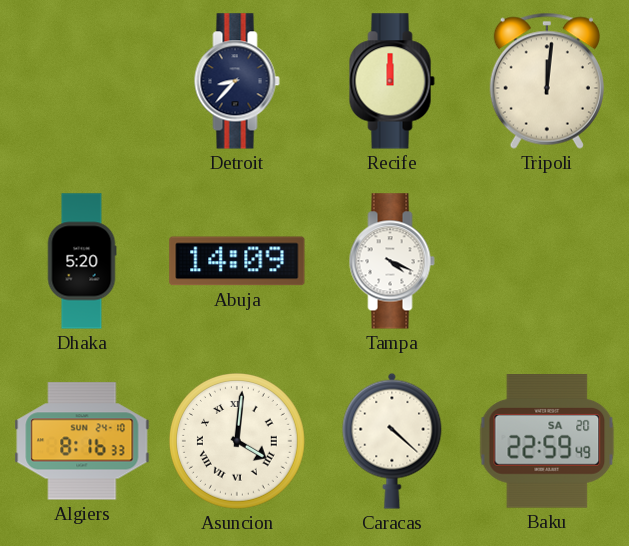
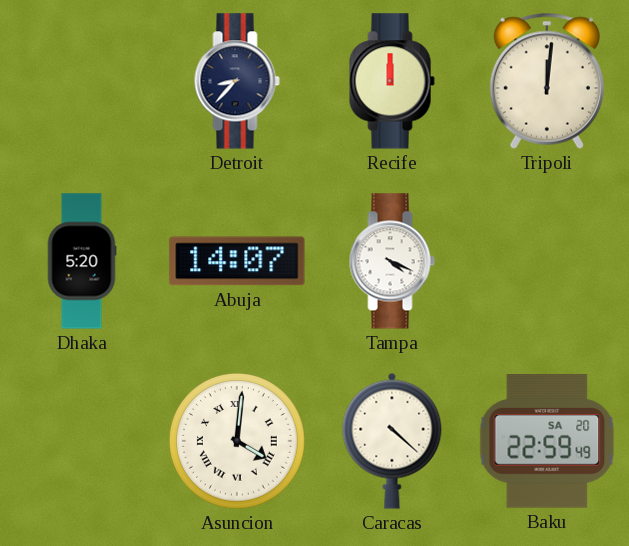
Abuja: 14:09 -> 14:07
Algiers: 8:16 -> none
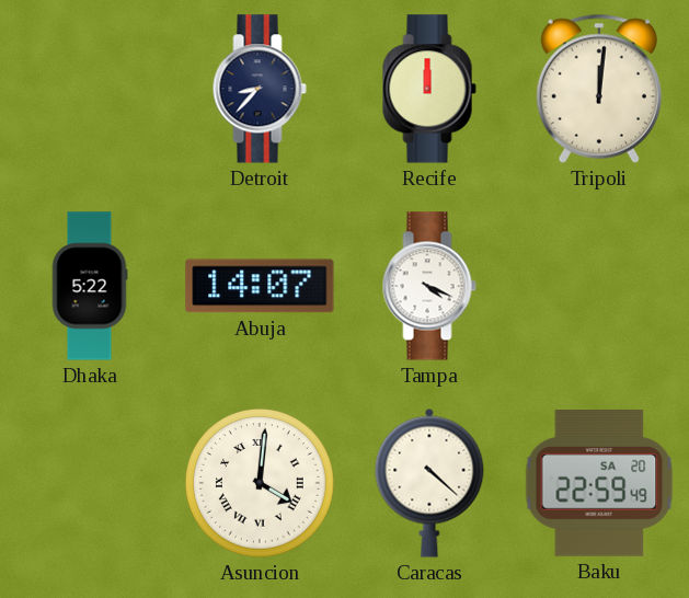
Dhaka: 5:20 -> 5:22
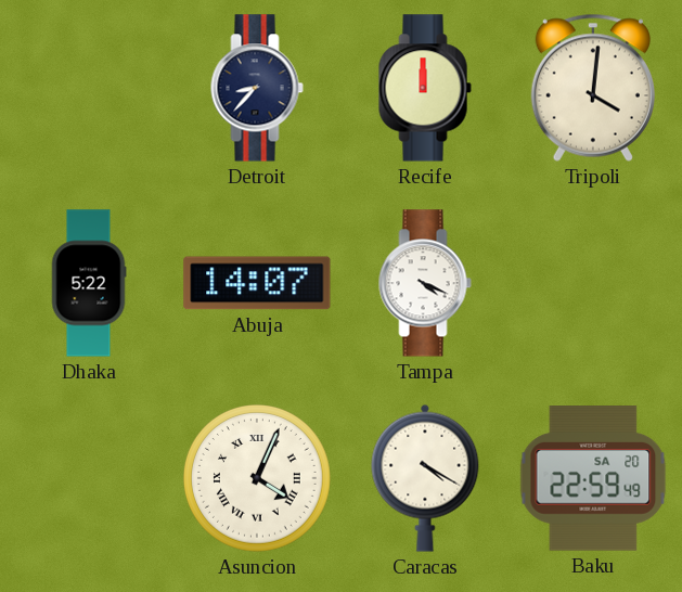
Tripoli: 12:01 -> 4:01
Asuncion: 4:01 -> 4:04
Caracas: 4:22 -> 4:20
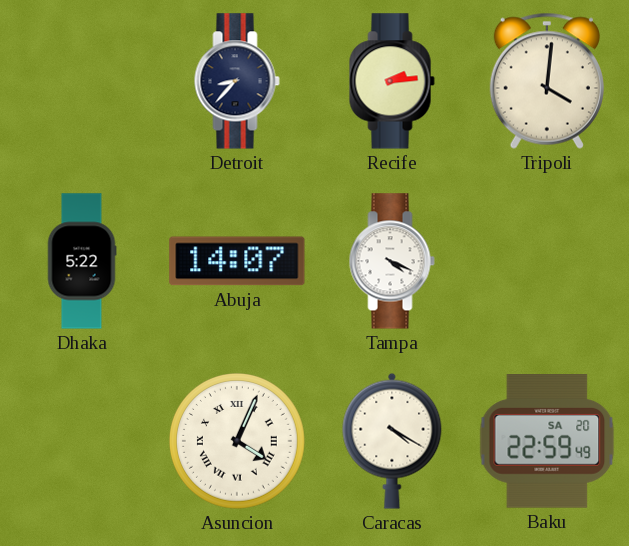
Recife: 12:00 -> 2:14
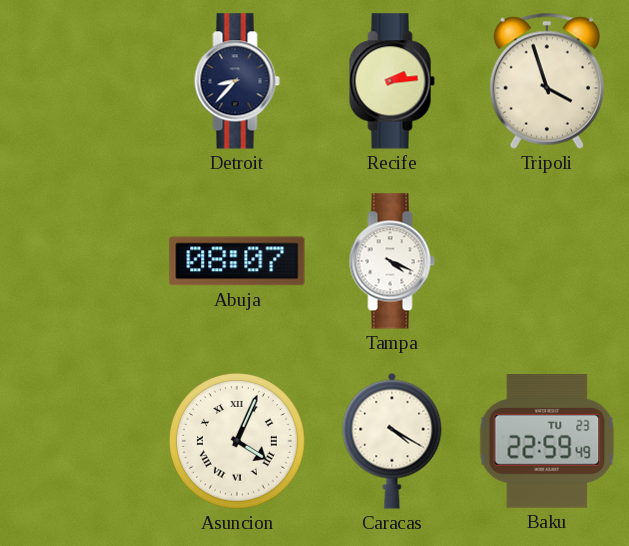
Tripoli: 4:01 -> 3:57
Dhaka: 5:22 -> none
Abuja: 14:07 -> 08:07
Baku date: SA 20 -> TU 23
